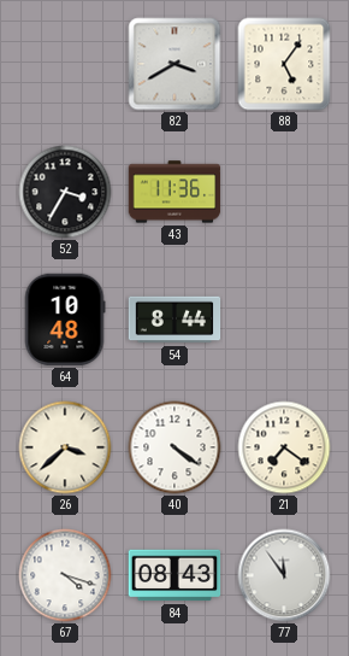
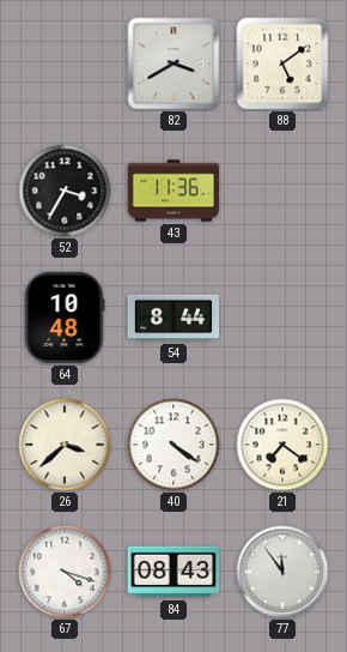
88: 5:06 -> 5:09
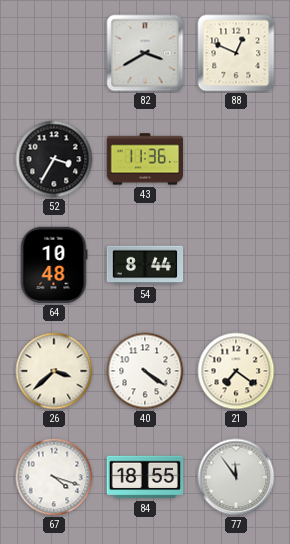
88: 5:09 -> 12:49
84: 08:43 -> 18:55
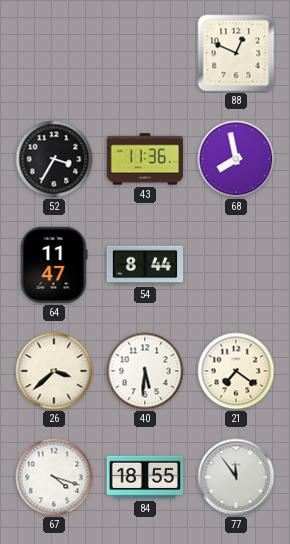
82: 3:40 -> none
68: none -> 7:58
64: 10:48 -> 11:47
40: 4:21 -> 5:31
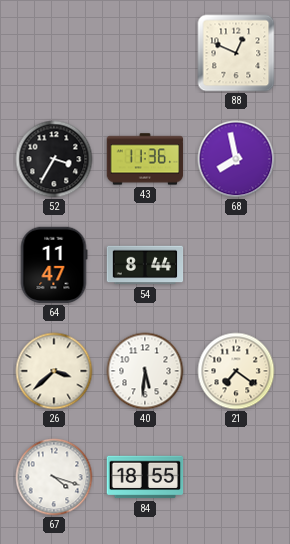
77: 11:54 -> none
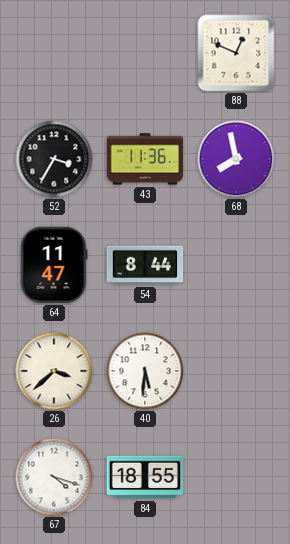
21: 7:21 -> none
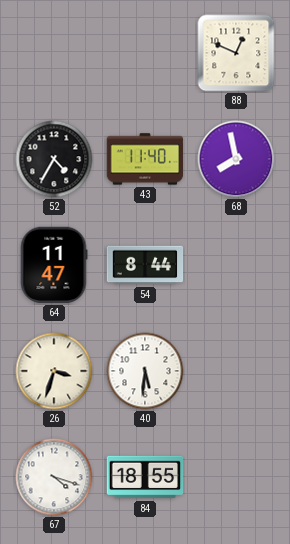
52: 3:35 -> 4:35
43: 11:36 -> 11:40
26: 3:38 -> 3:33
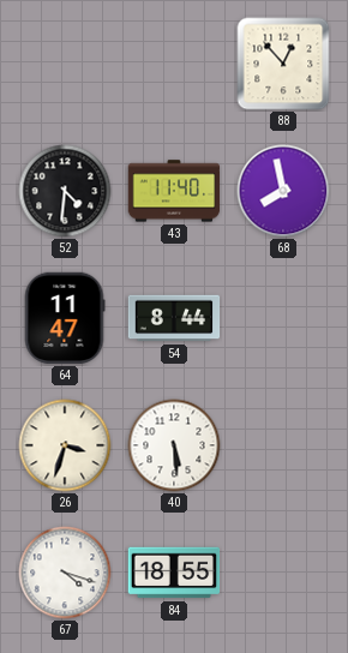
88: 12:49 -> 12:53
52: 4:35 -> 4:31
40: 5:31 -> 5:29
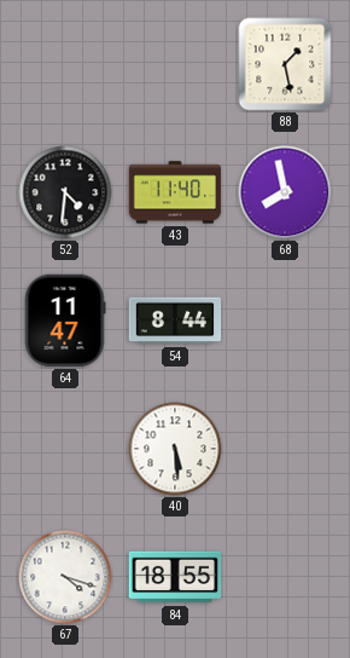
88: 12:53 -> 1:28
26: 3:33 -> none
